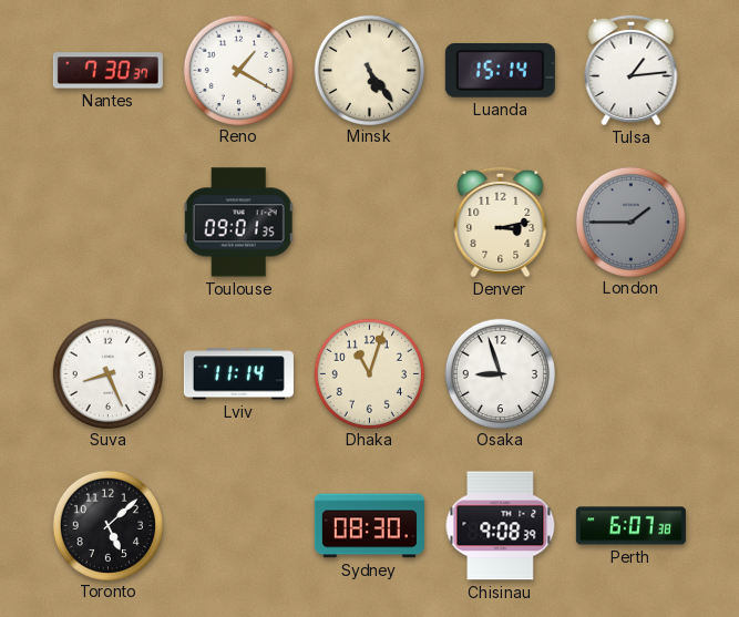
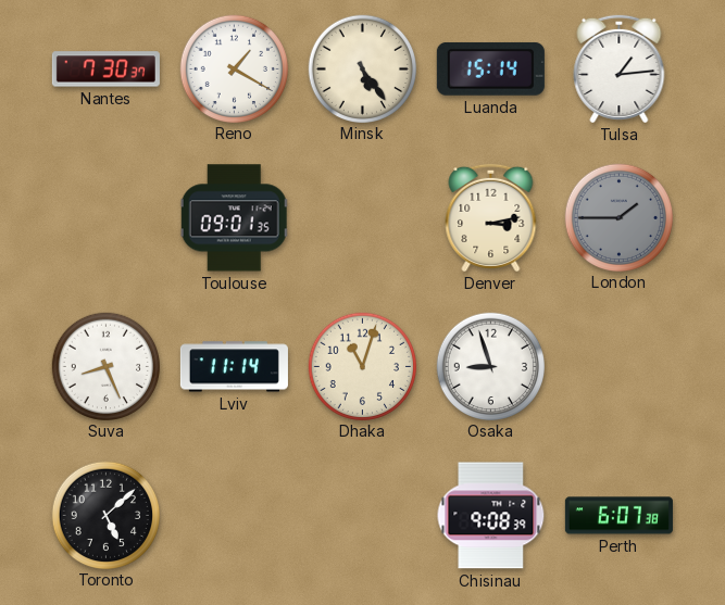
Sydney: 08:30 -> none
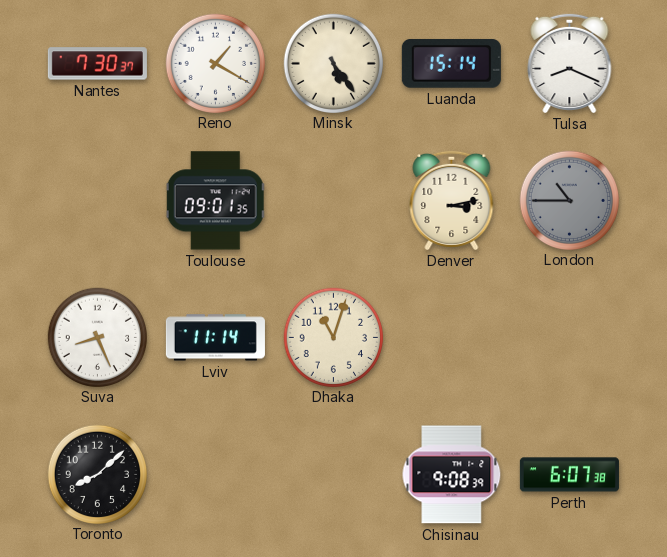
Tulsa: 1:14 -> 8:19
London: 1:45 -> 10:45
Osaka: 8:57 -> none
Toronto: 5:08 -> 8:08
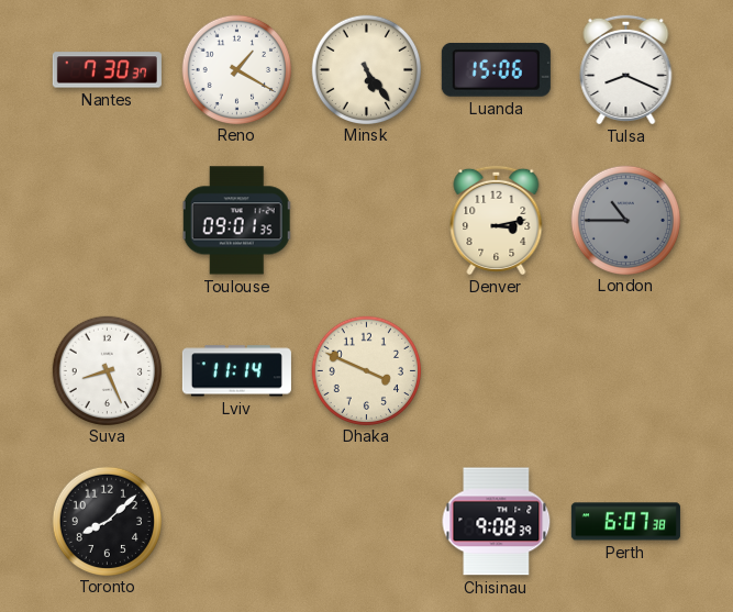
Luanda: 15:14 -> 15:06
Dhaka: 11:03 -> 3:49
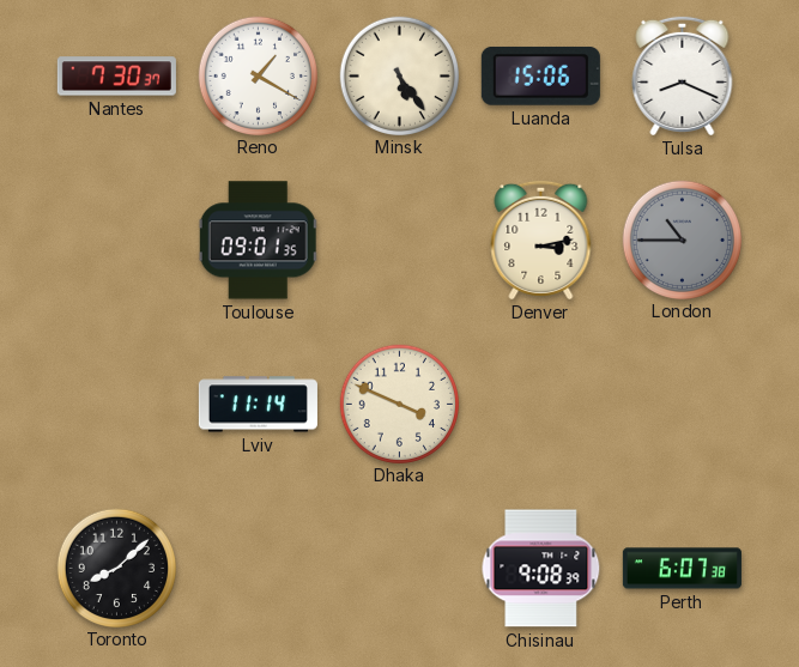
Suva: 8:26 -> none
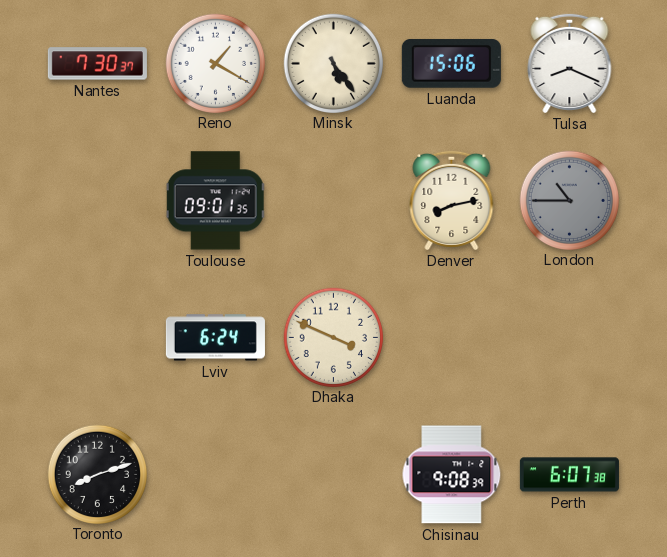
Denver: 3:13 -> 8:13
Lviv: 11:14 -> 6:24
Toronto: 8:08 -> 8:12
